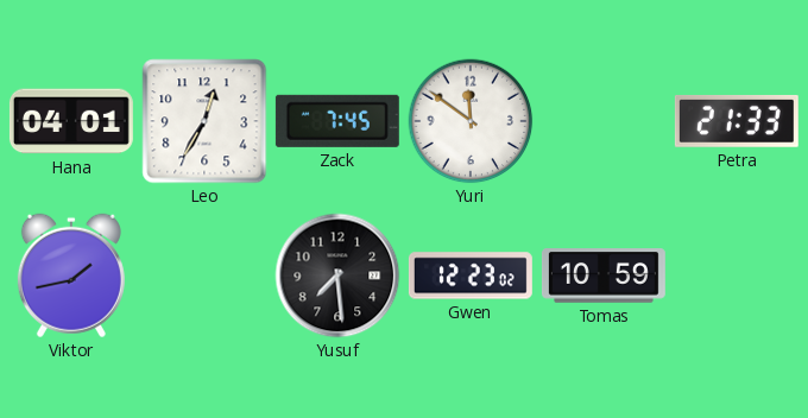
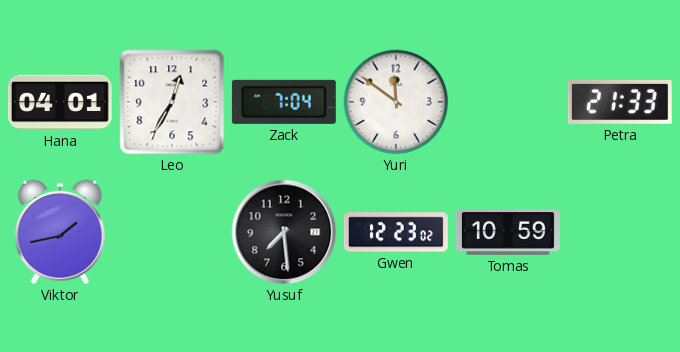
Zack: 7:45 -> 7:04
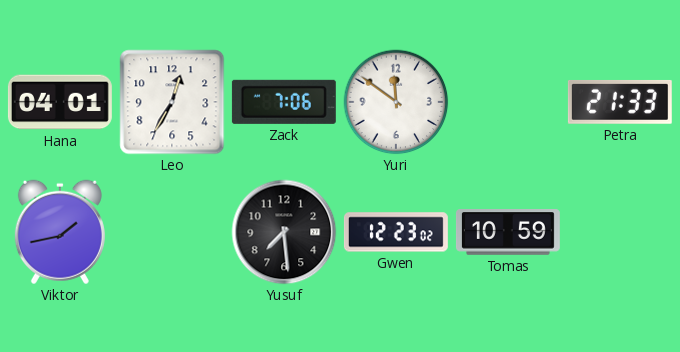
Zack: 7:04 -> 7:06
